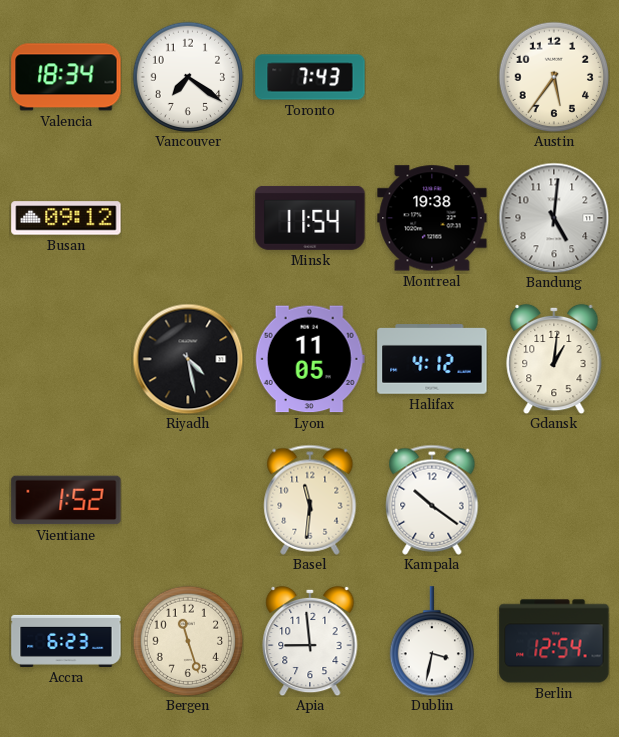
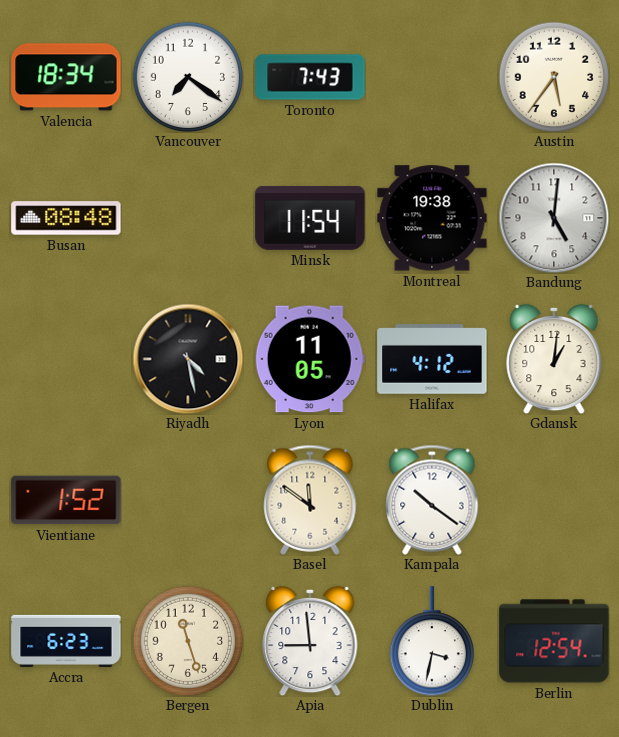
Busan: 09:12 -> 08:48
Basel: 11:31 -> 11:51
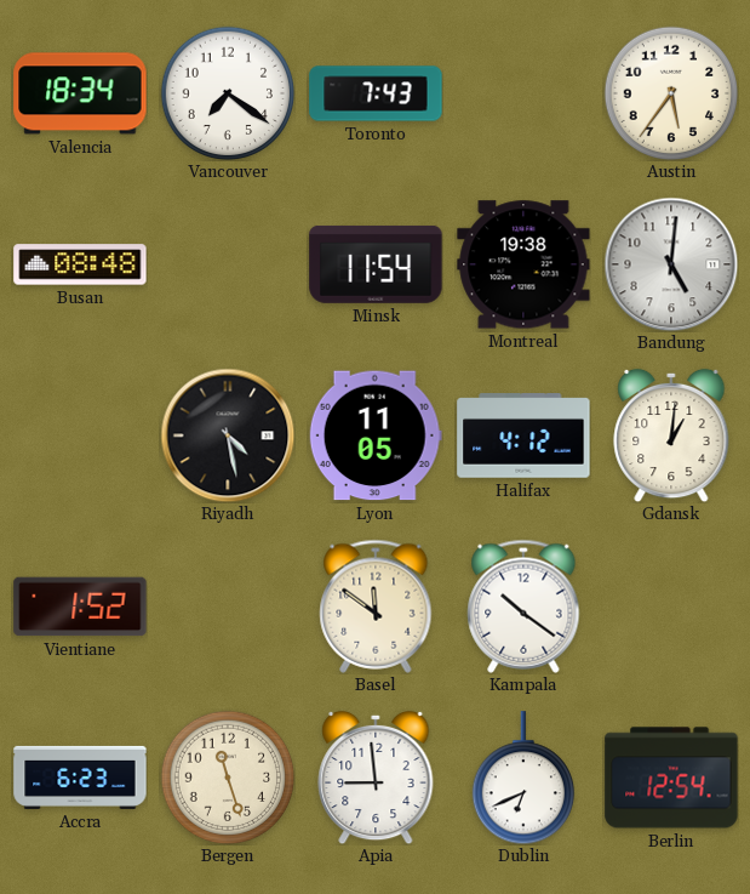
Dublin: 3:32 -> 6:41
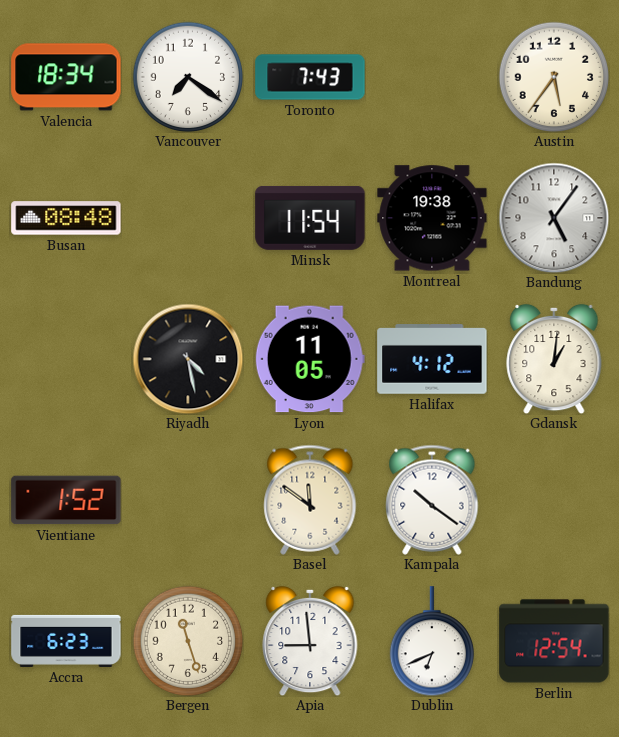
Bandung: 5:01 -> 5:06
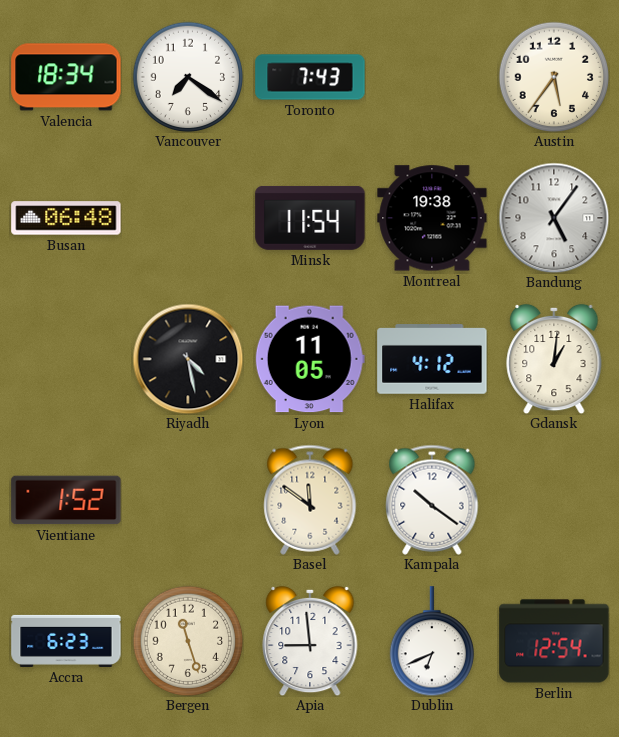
Busan: 08:48 -> 06:48
